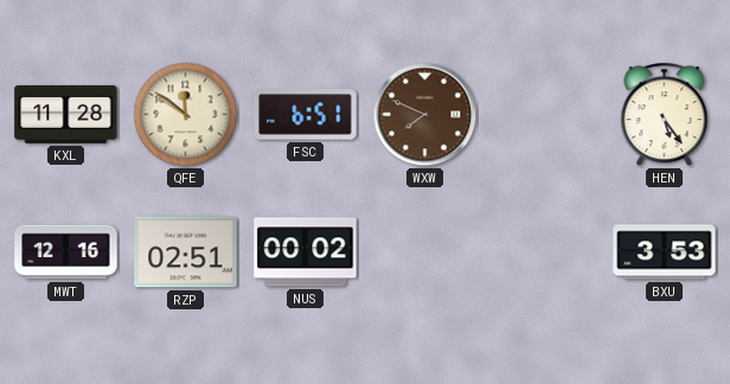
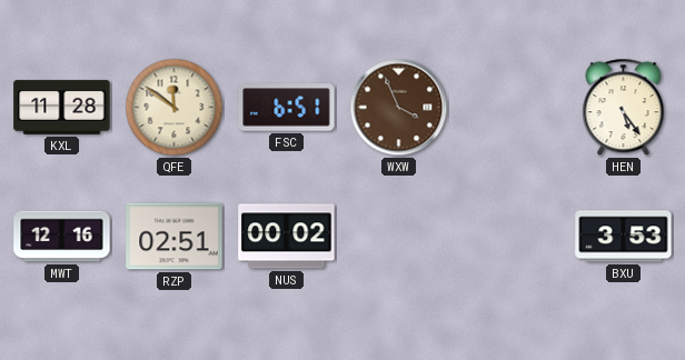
WXW: 7:49 -> 3:56
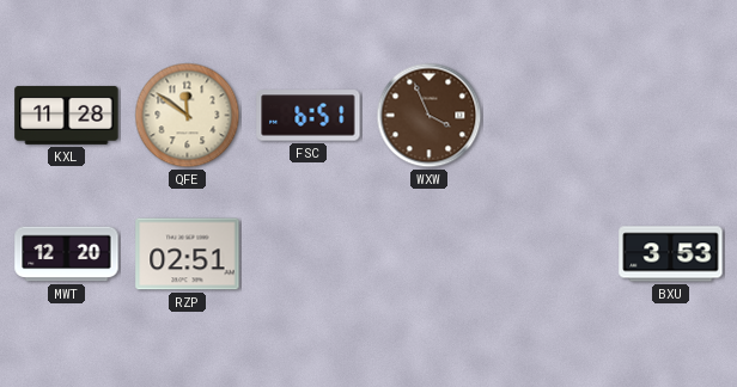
HEN: 5:24 -> none
MWT: 12:16 -> 12:20
NUS: 00:02 -> none
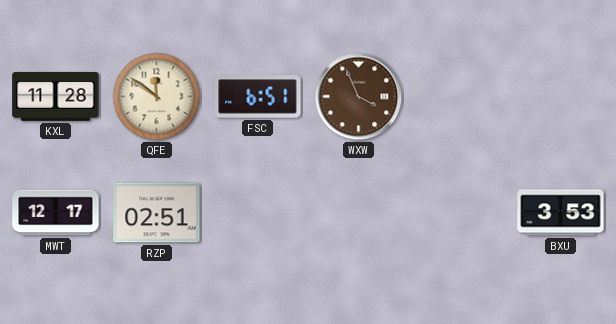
MWT: 12:20 -> 12:17
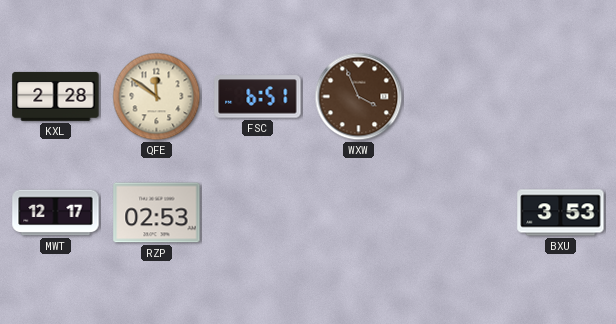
KXL: 11:28 -> 2:28
RZP: 02:51 -> 02:53
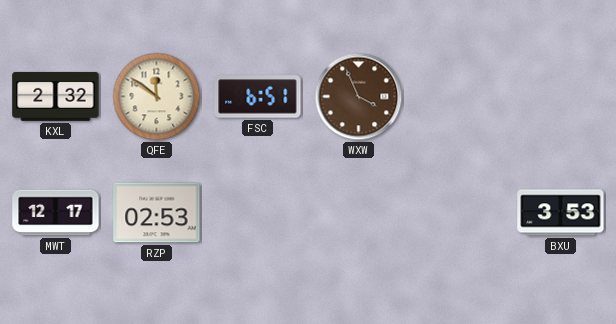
KXL: 2:28 -> 2:32
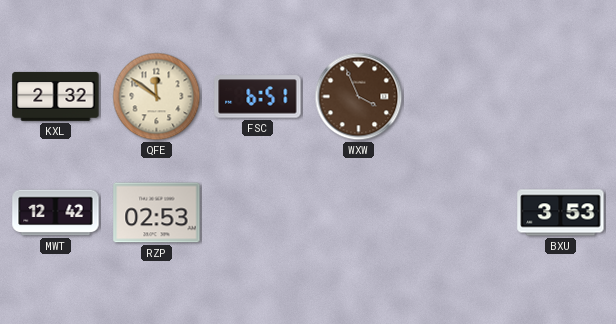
MWT: 12:17 -> 12:42
